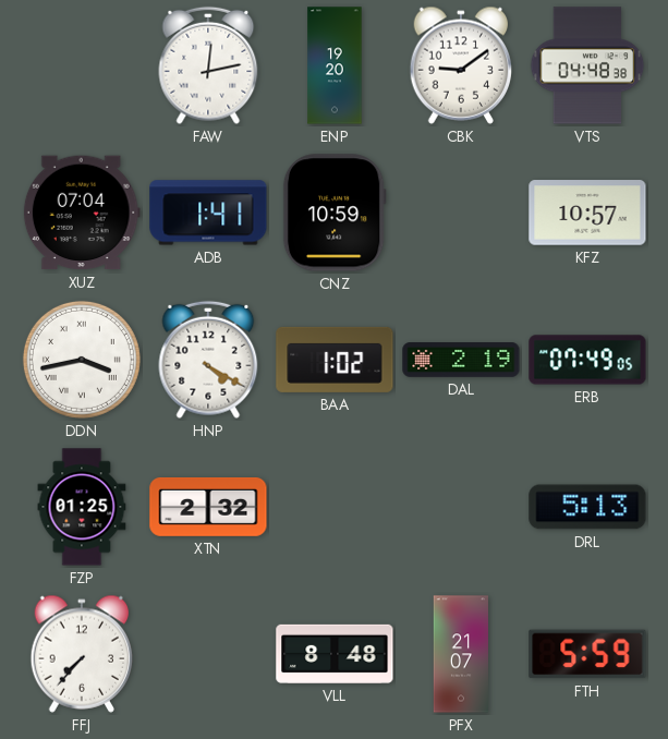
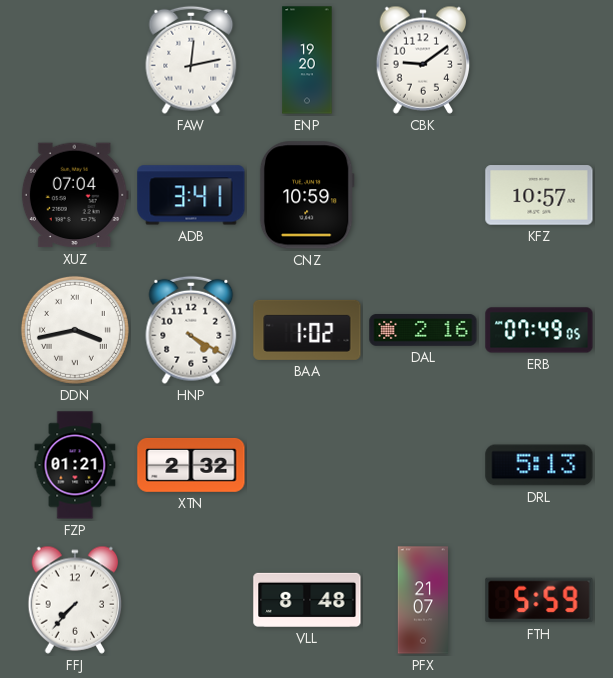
VTS: 04:48 -> none
ADB: 1:41 -> 3:41
DAL: 2:19 -> 2:16
FZP: 01:25 -> 01:21
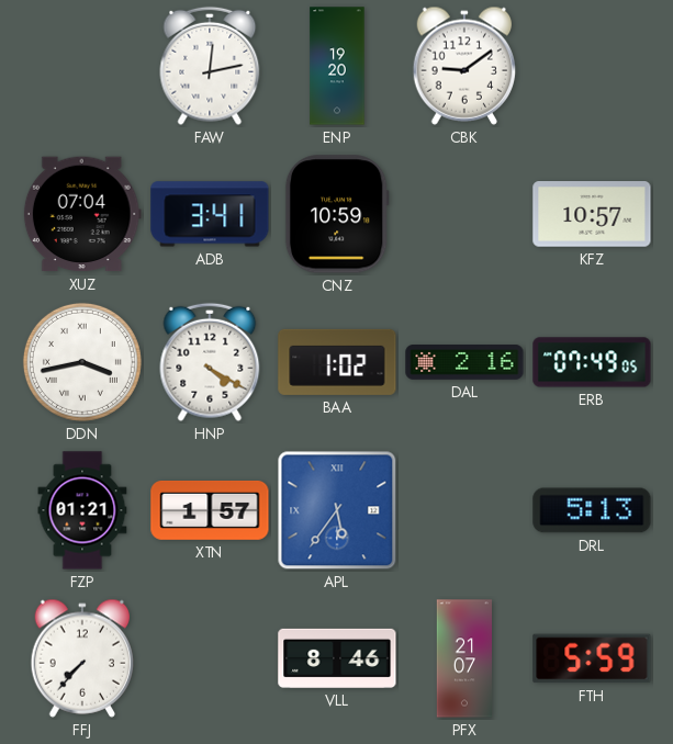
XTN: 2:32 -> 1:57
APL: none -> 5:36
VLL: 8:48 -> 8:46
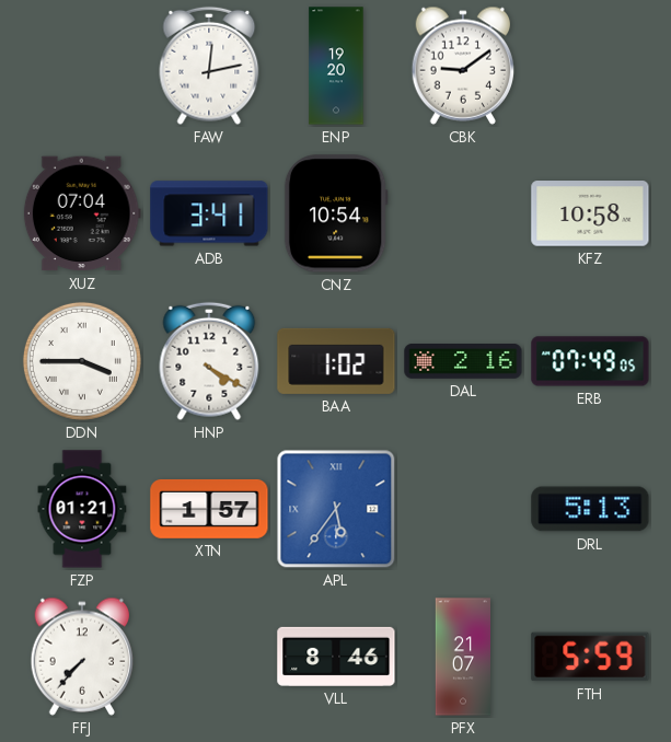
CNZ: 10:59 -> 10:54
KFZ: 10:57 -> 10:58
DDN: 3:43 -> 3:45
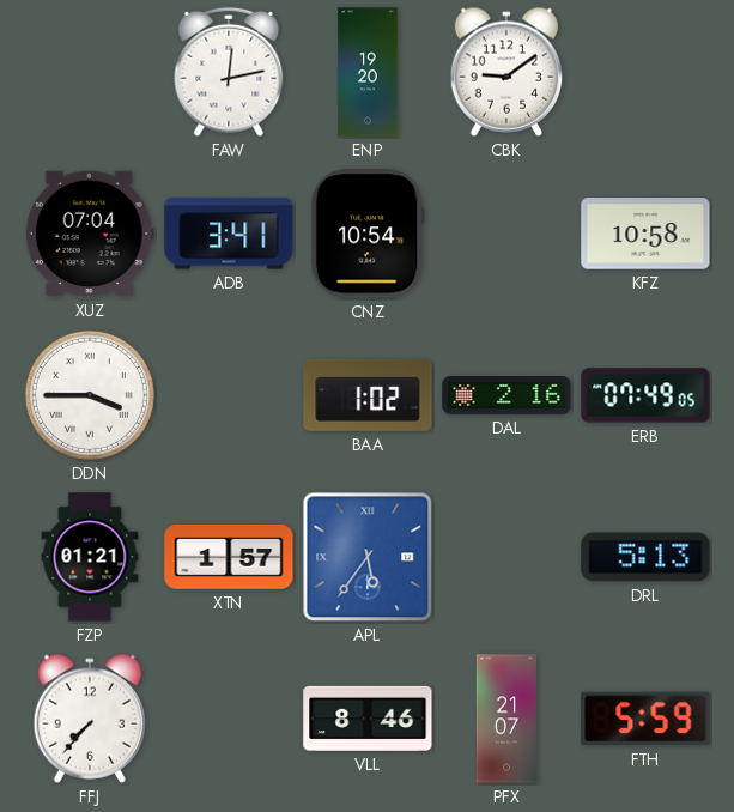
HNP: 4:20 -> none
